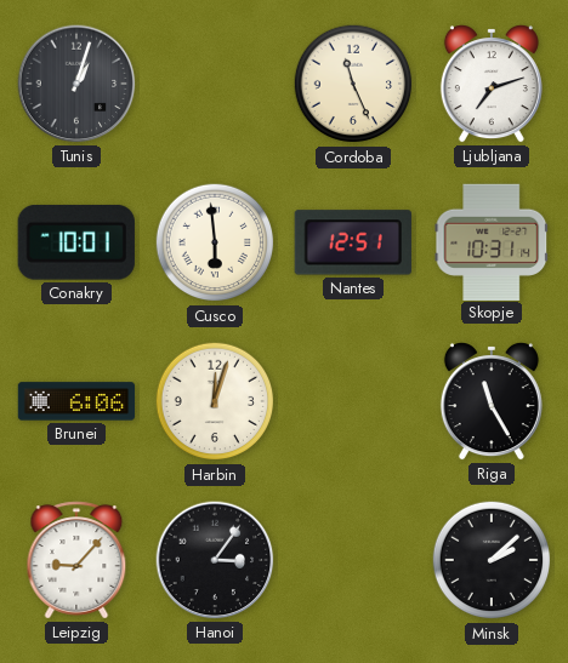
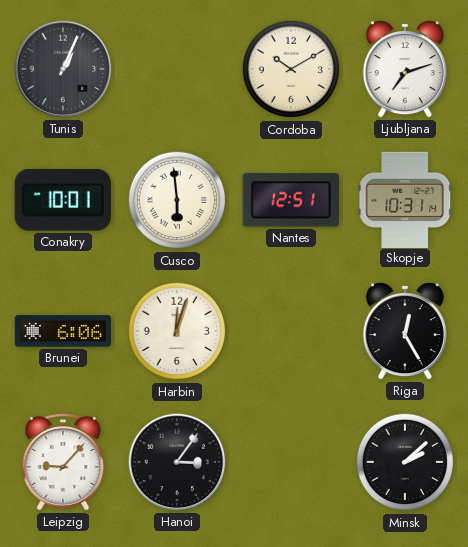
Tunis: 1:03 -> 1:04
Cordoba: 11:26 -> 10:10
Riga: 11:25 -> 12:25
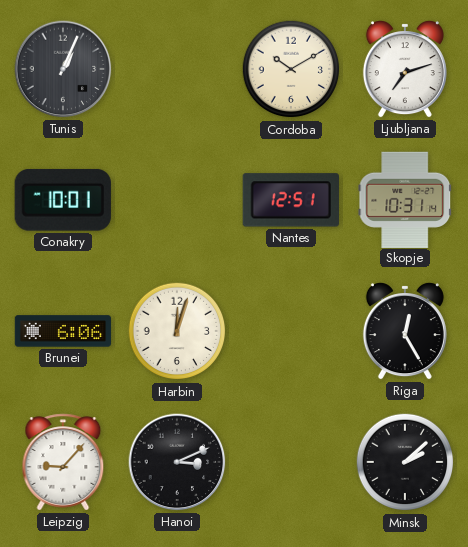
Cusco: 5:59 -> none
Hanoi: 3:06 -> 3:11
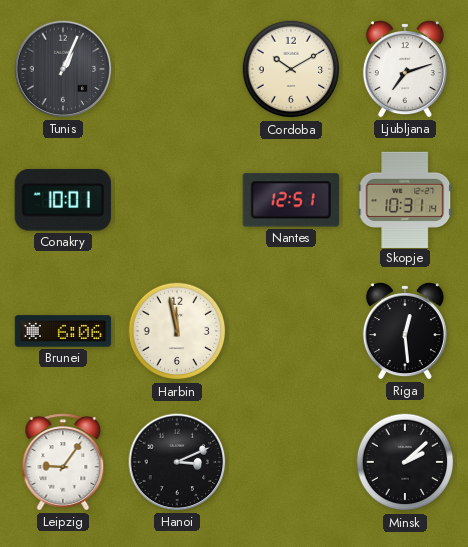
Harbin: 12:03 -> 11:58
Riga: 12:25 -> 12:29
Leipzig: 9:07 -> 9:06
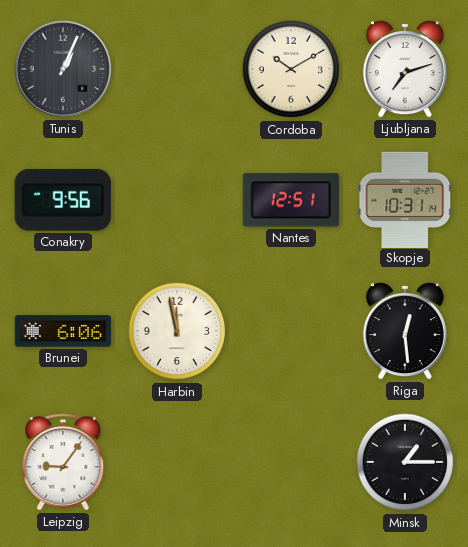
Conakry: 10:01 -> 9:56
Hanoi: 3:11 -> none
Minsk: 2:08 -> 1:15
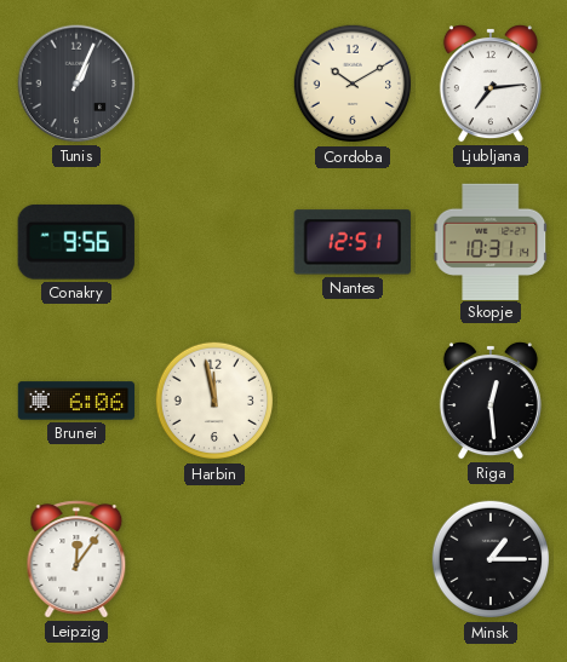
Ljubljana: 7:12 -> 7:14
Leipzig: 9:06 -> 12:06
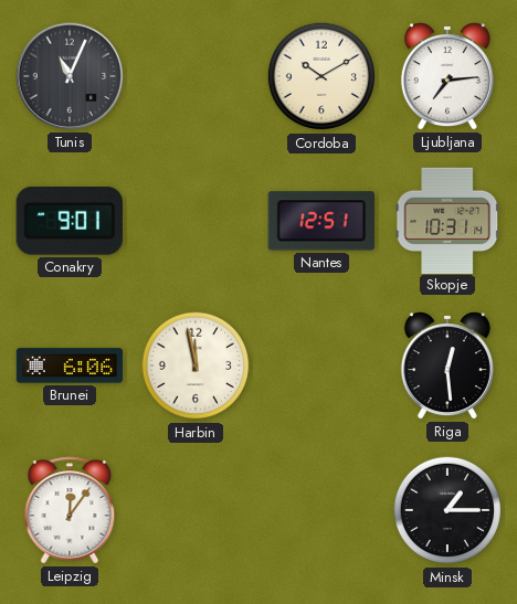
Tunis: 1:04 -> 11:04
Conakry: 9:56 -> 9:01
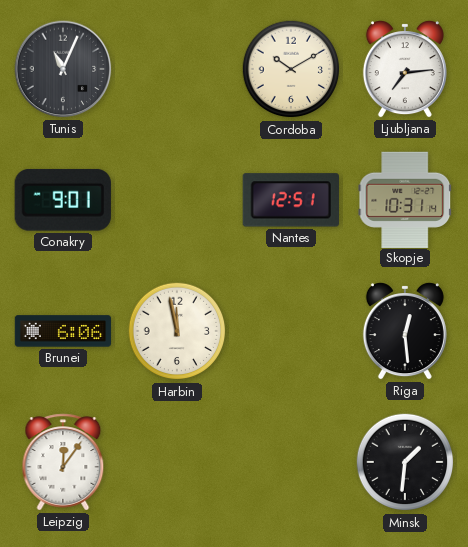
Minsk: 1:15 -> 1:31
